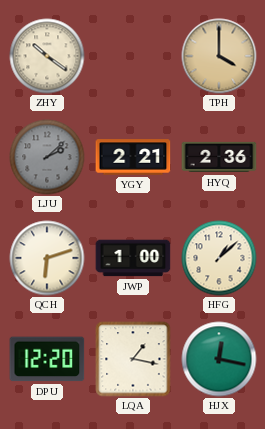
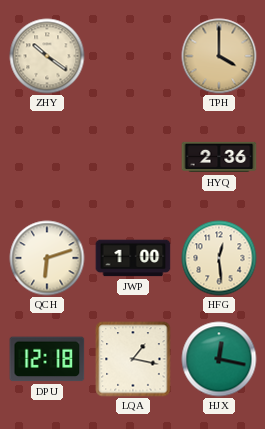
LJU: 2:08 -> none
YGY: 2:21 -> none
HFG: 1:08 -> 12:29
DPU: 12:20 -> 12:18
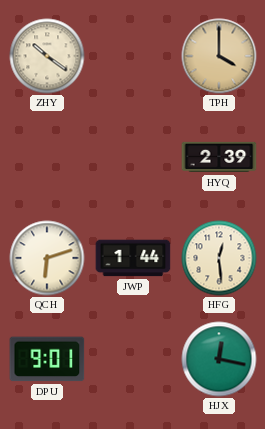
HYQ: 2:36 -> 2:39
JWP: 1:00 -> 1:44
DPU: 12:18 -> 9:01
LQA: 1:17 -> none
